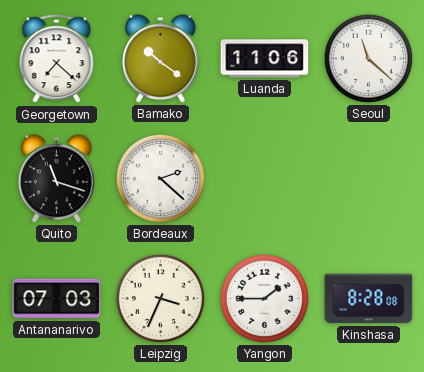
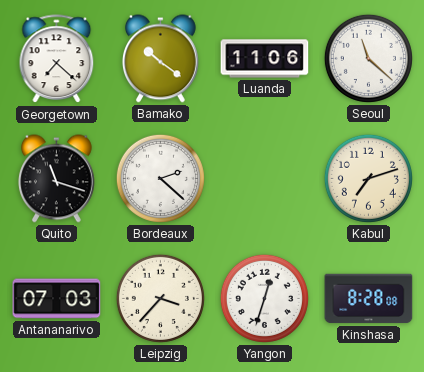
Kabul: none -> 7:12
Leipzig: 3:34 -> 3:37
Yangon: 1:45 -> 12:33
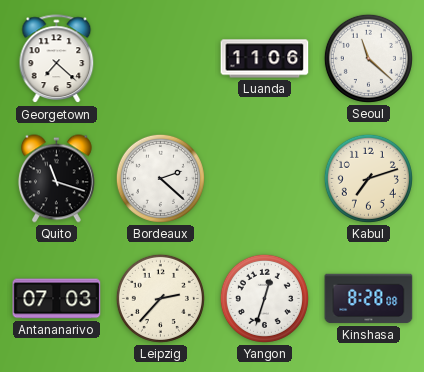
Bamako: 10:21 -> none
Leipzig: 3:37 -> 2:37
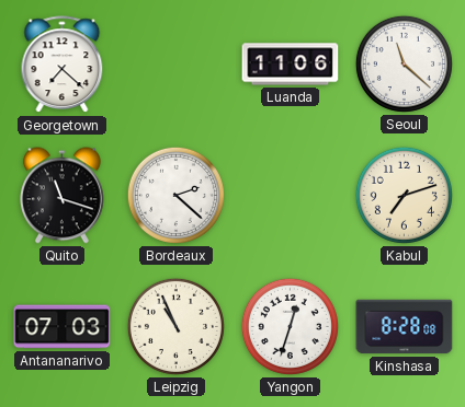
Leipzig: 2:37 -> 10:56
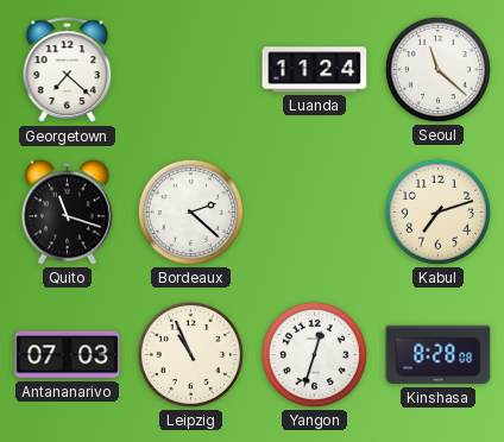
Luanda: 11:06 -> 11:24
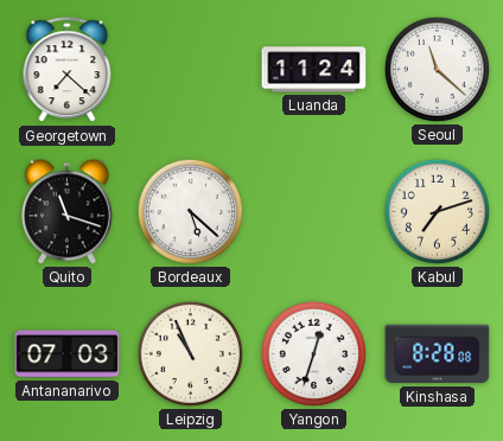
Bordeaux: 2:22 -> 5:22
